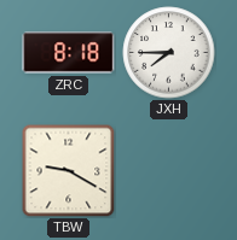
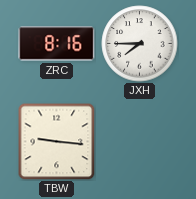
ZRC: 8:18 -> 8:16
TBW: 9:20 -> 9:16
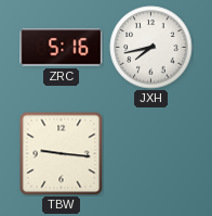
ZRC: 8:16 -> 5:16
JXH: 7:45 -> 7:43
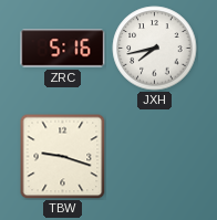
TBW: 9:16 -> 9:18
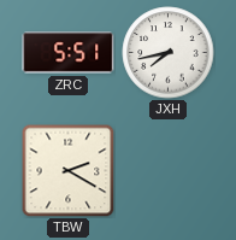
ZRC: 5:16 -> 5:51
TBW: 9:18 -> 2:20
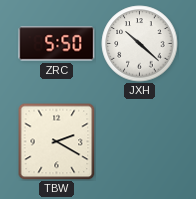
ZRC: 5:51 -> 5:50
JXH: 7:43 -> 10:22
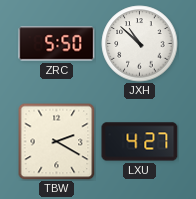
JXH: 10:22 -> 10:52
LXU: none -> 4:27
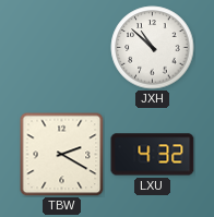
ZRC: 5:50 -> none
LXU: 4:27 -> 4:32
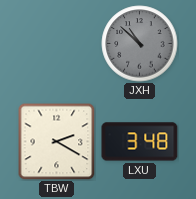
JXH dial: white -> grey
LXU: 4:32 -> 3:48
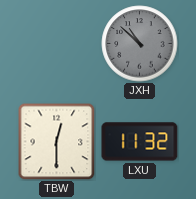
TBW: 2:20 -> 12:30
LXU: 3:48 -> 11:32
